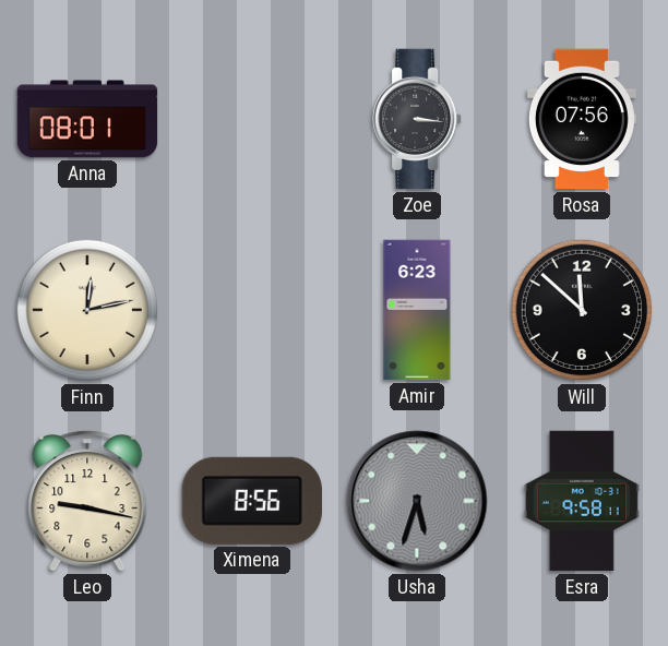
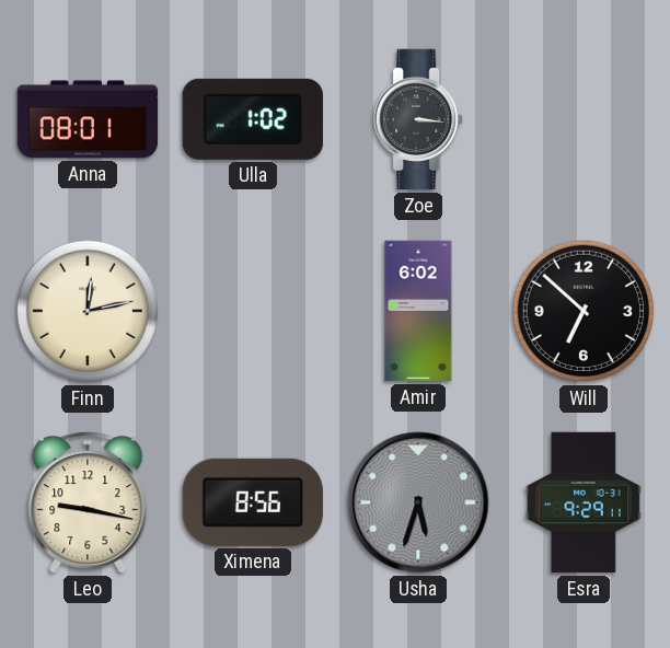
Ulla: none -> 1:02
Rosa: 07:56 -> none
Amir: 6:23 -> 6:02
Will: 11:52 -> 6:52
Esra: 9:58 -> 9:29
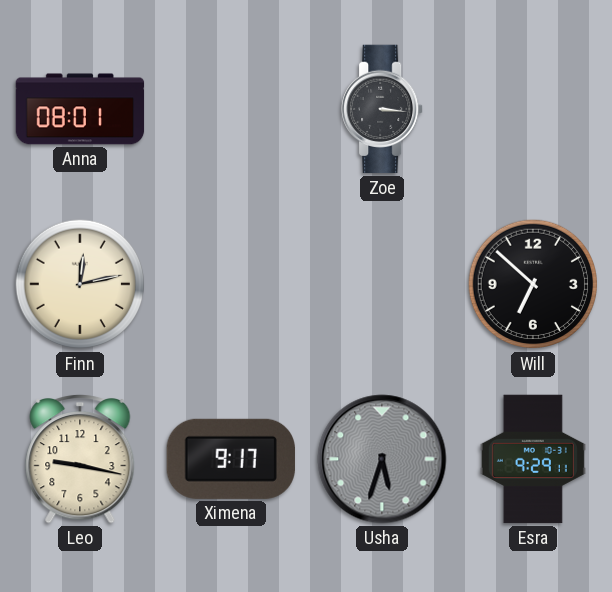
Ulla: 1:02 -> none
Amir: 6:02 -> none
Ximena: 8:56 -> 9:17
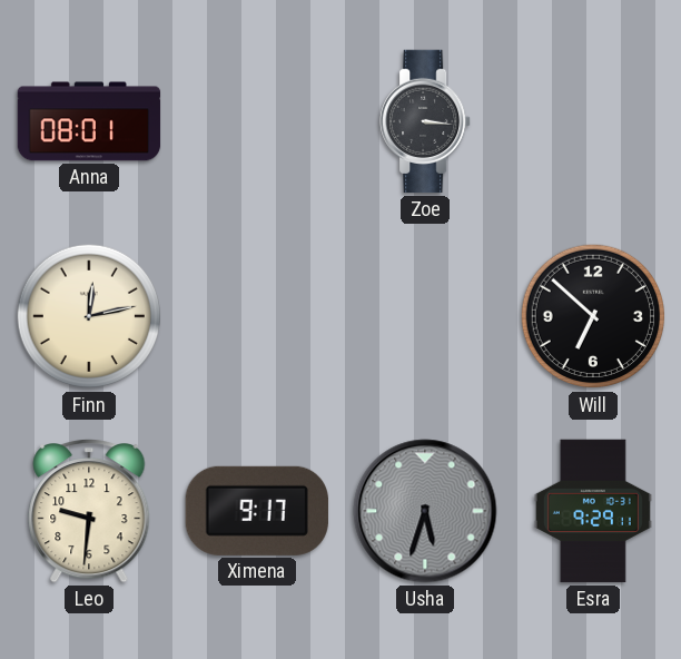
Leo: 9:17 -> 9:31
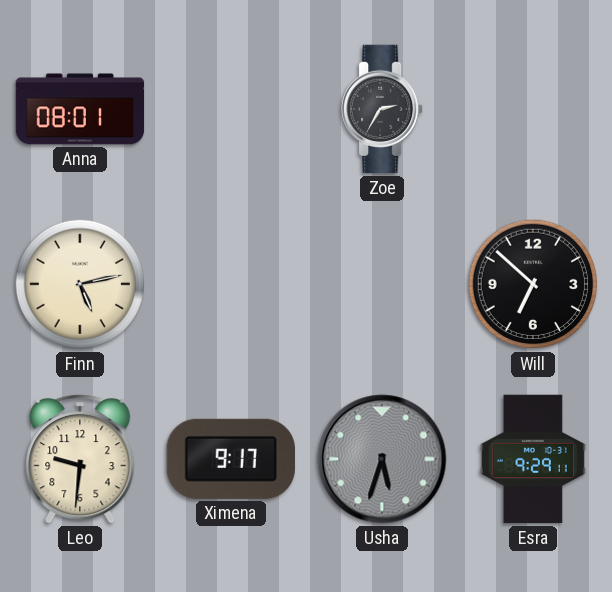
Zoe: 3:16 -> 2:35
Finn: 12:13 -> 5:13
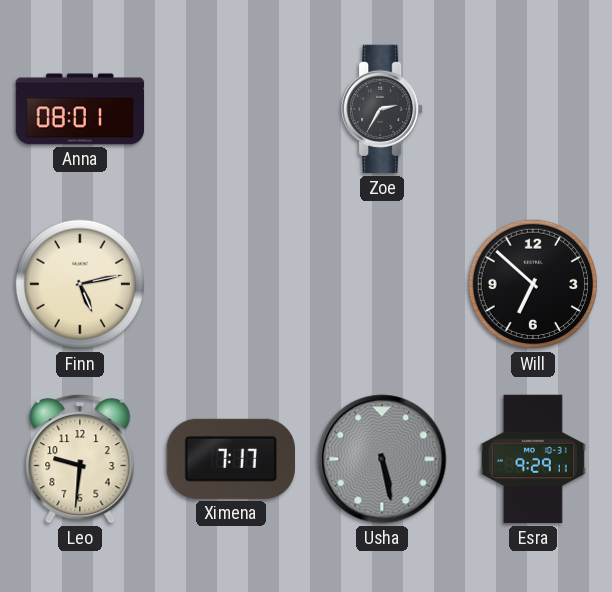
Ximena: 9:17 -> 7:17
Usha: 5:33 -> 5:28
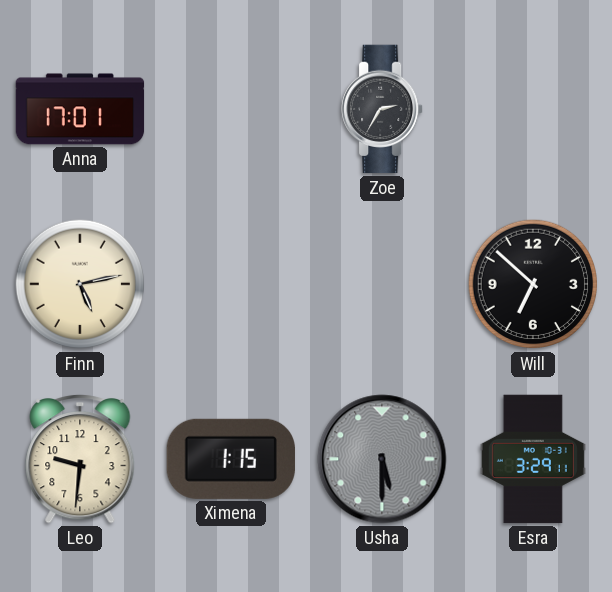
Anna: 08:01 -> 17:01
Ximena: 7:17 -> 1:15
Usha: 5:28 -> 5:30
Esra: 9:29 -> 3:29
